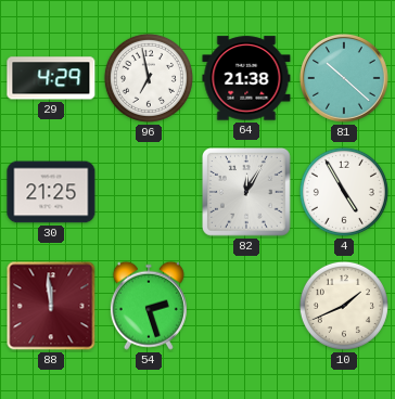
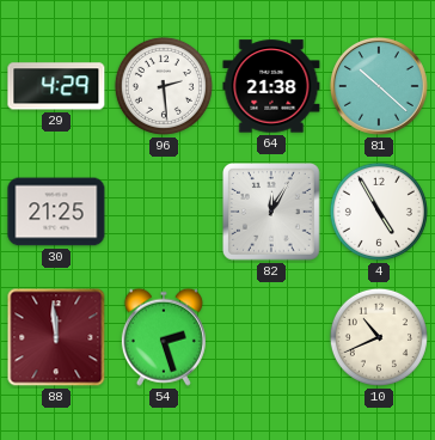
96: 6:58 -> 2:29
10: 1:41 -> 10:41
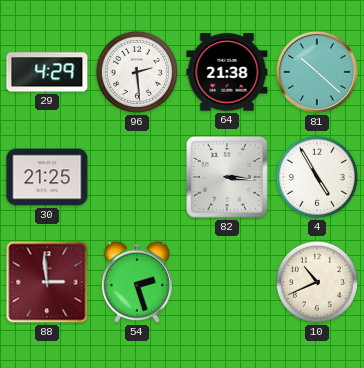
82: 12:05 -> 3:16
88: 11:59 -> 2:59
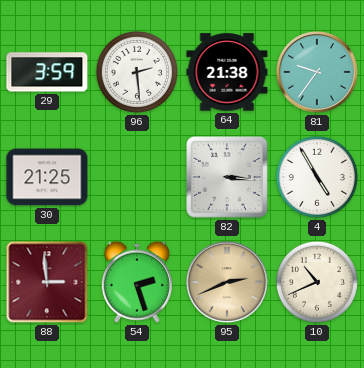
29: 4:29 -> 3:59
81: 10:22 -> 9:36
95: none -> 2:41
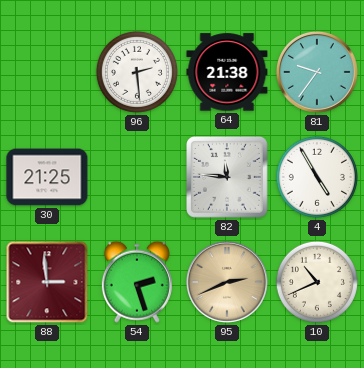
29: 3:59 -> none
82: 3:16 -> 11:46
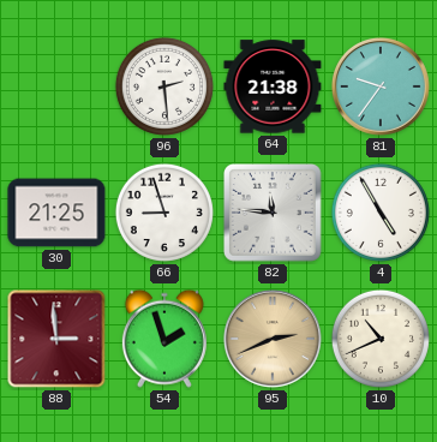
66: none -> 8:57
54: 2:27 -> 1:57
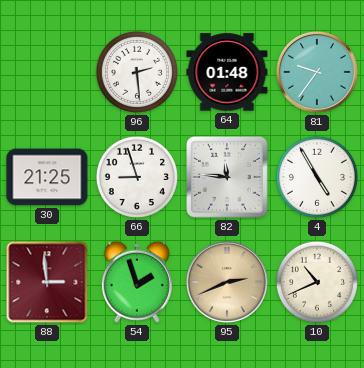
64: 21:38 -> 01:48
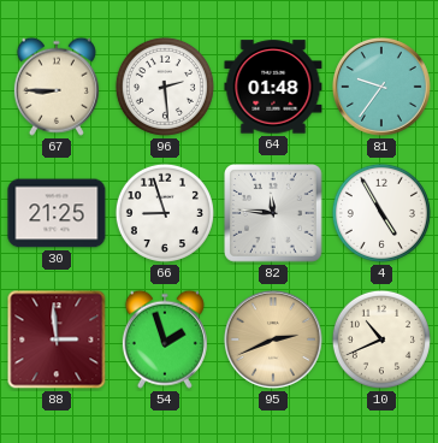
67: none -> 8:45
